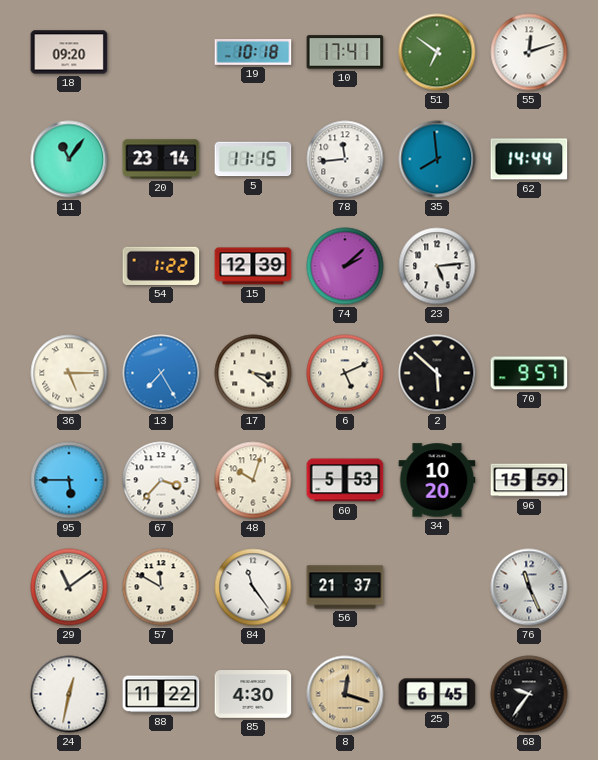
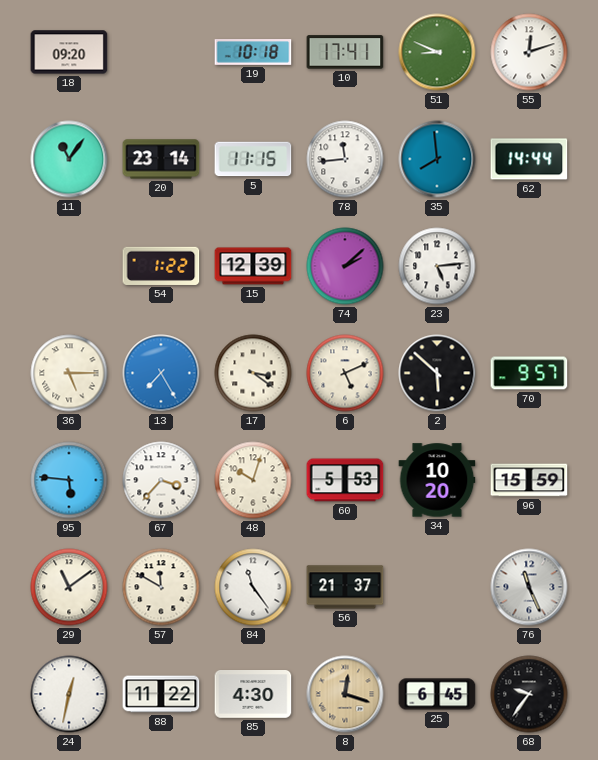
51: 6:51 -> 8:49
95: 5:45 -> 5:46
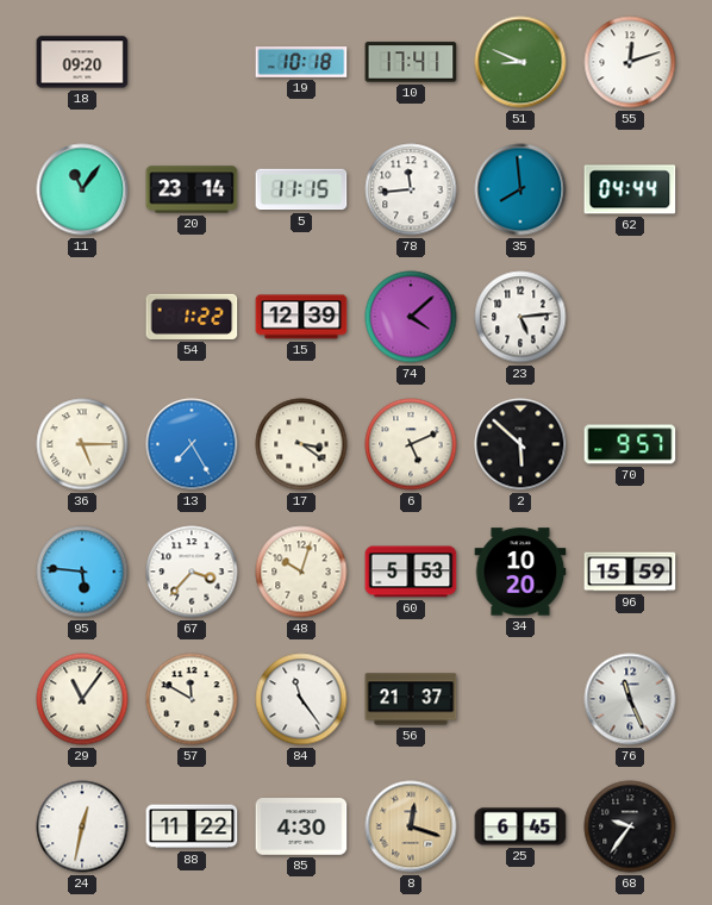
62: 14:44 -> 04:44
74: 2:08 -> 4:08
29: 11:09 -> 11:06
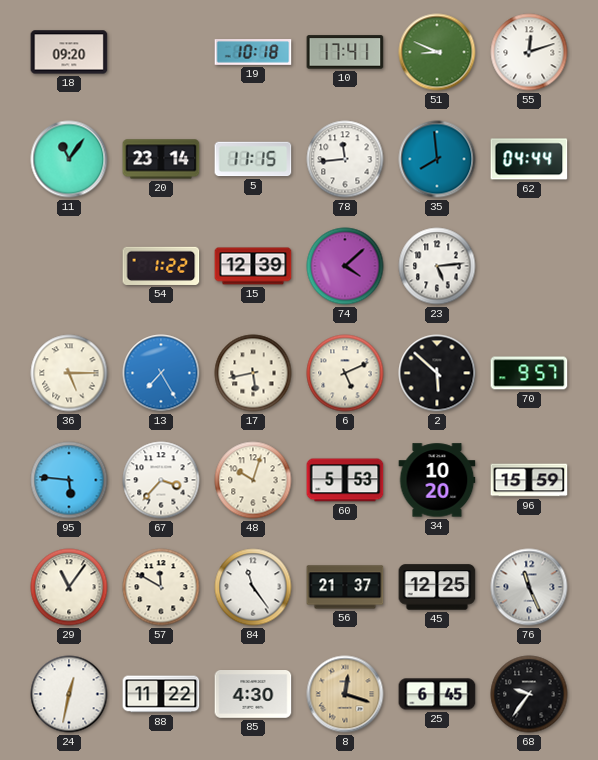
17: 3:21 -> 5:43
45: none -> 12:25
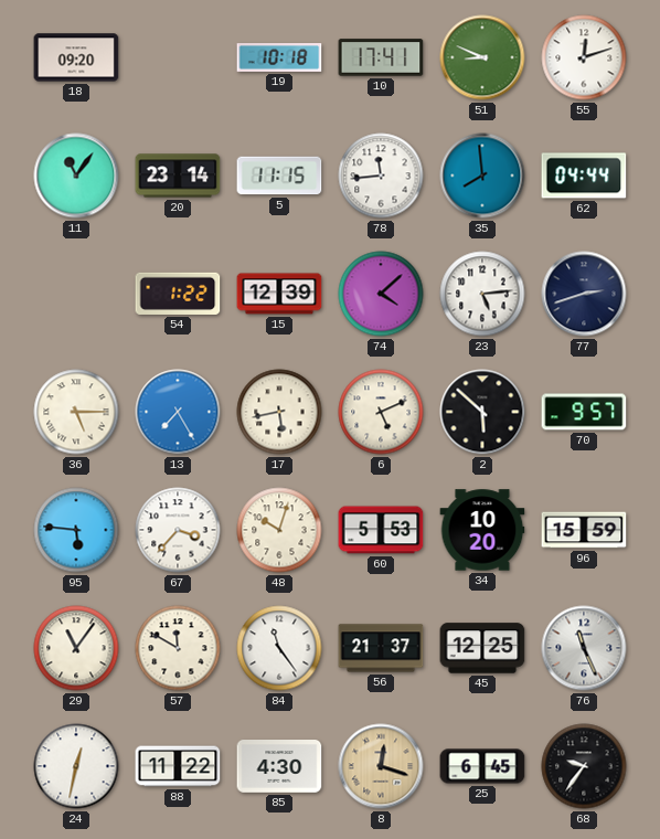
77: none -> 2:42
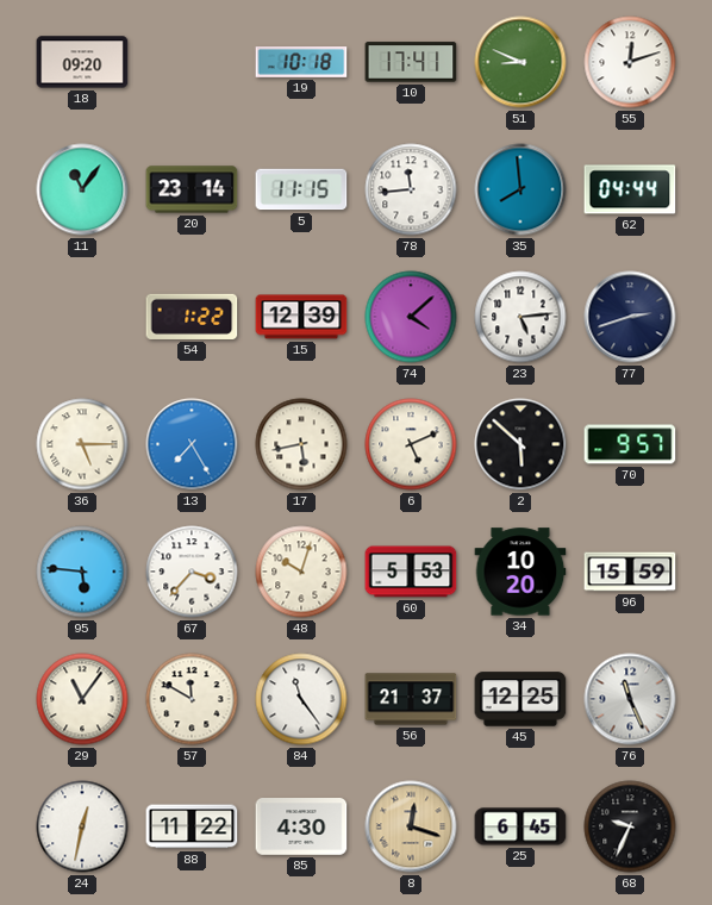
68: 9:36 -> 9:34
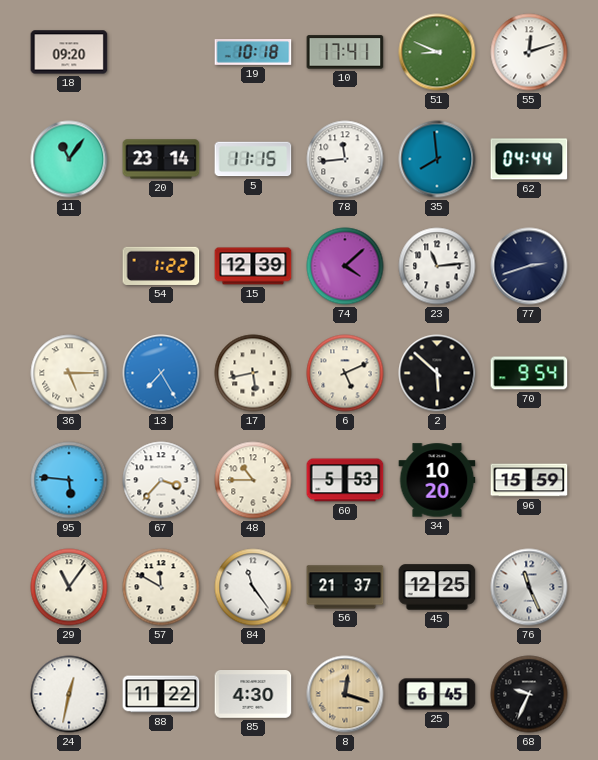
23: 5:14 -> 11:14
70: 9:57 -> 9:54
48: 10:03 -> 10:45
